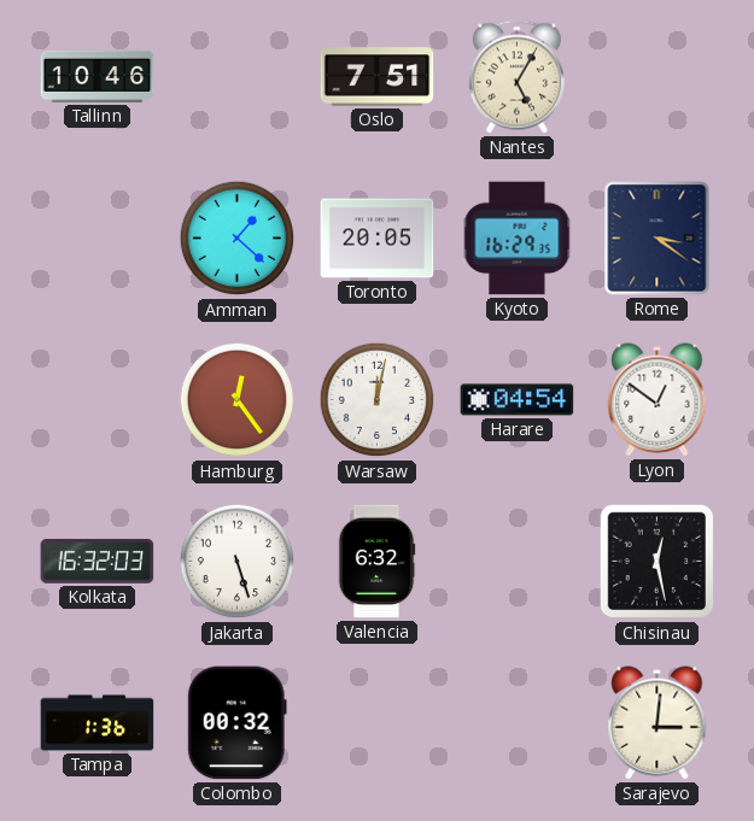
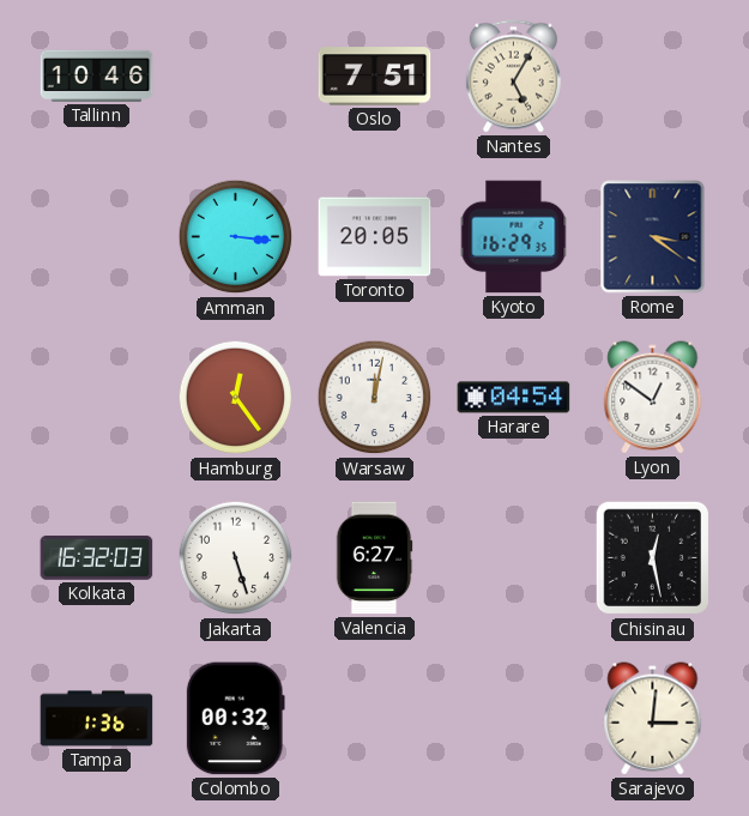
Amman: 1:22 -> 3:16
Valencia: 6:32 -> 6:27
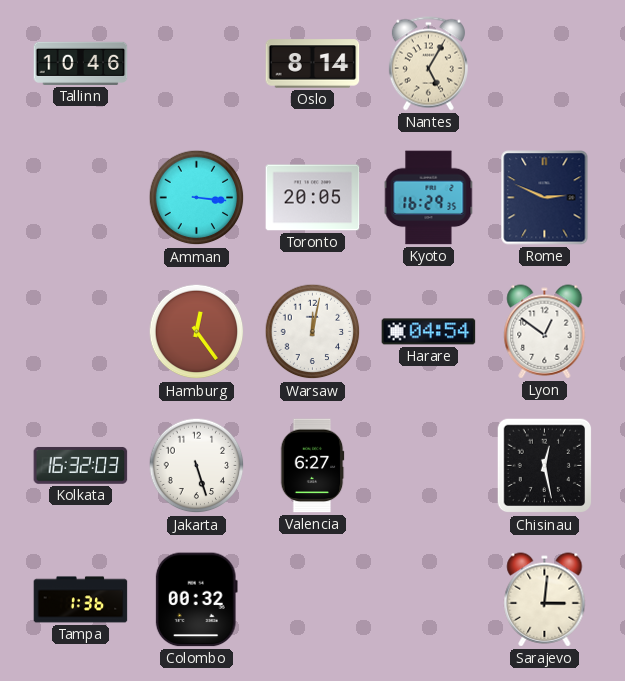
Oslo: 7:51 -> 8:14
Rome: 3:21 -> 2:49
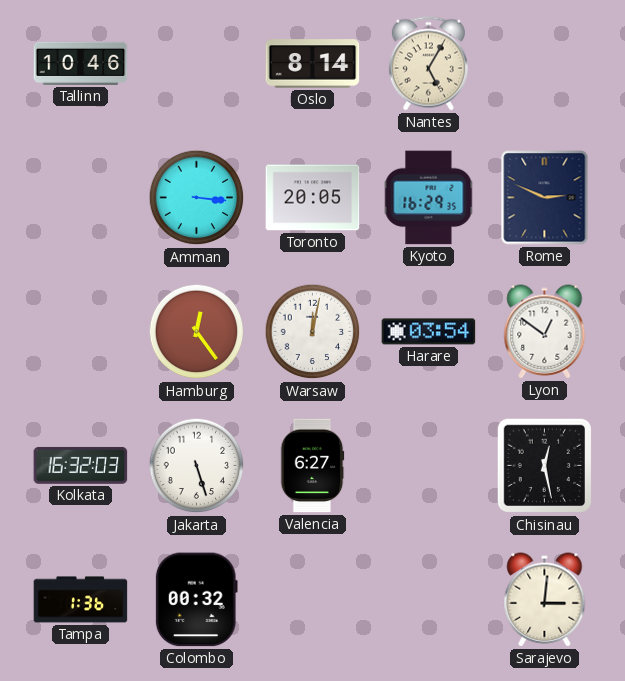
Harare: 04:54 -> 03:54
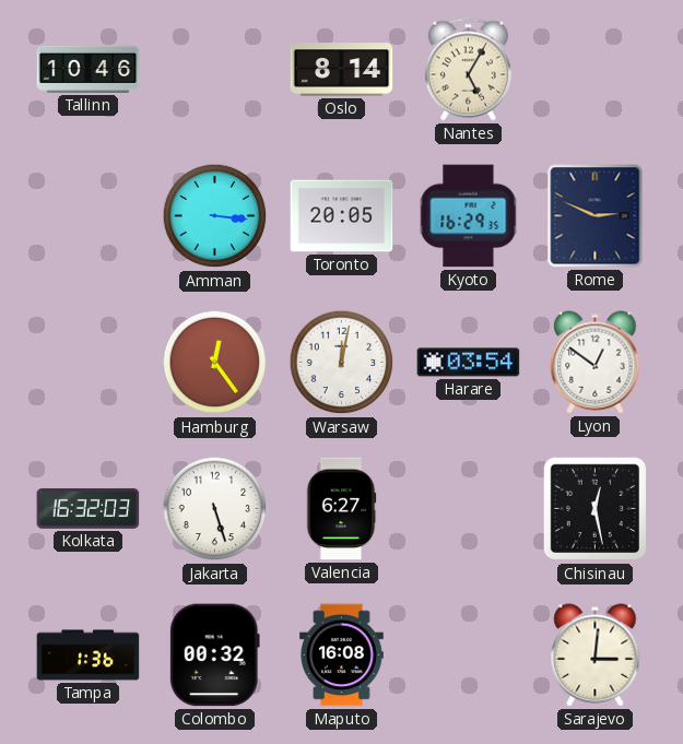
Maputo: none -> 16:08
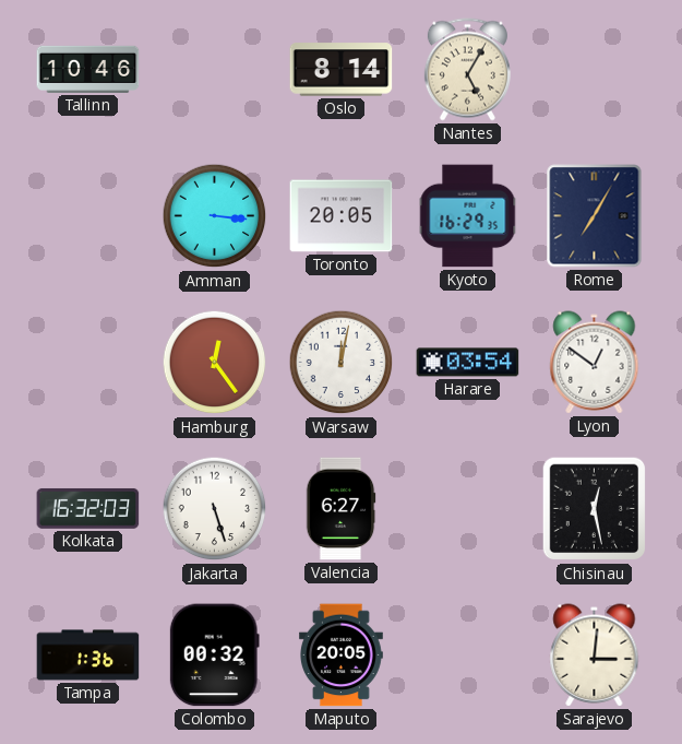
Rome: 2:49 -> 7:05
Maputo: 16:08 -> 20:05
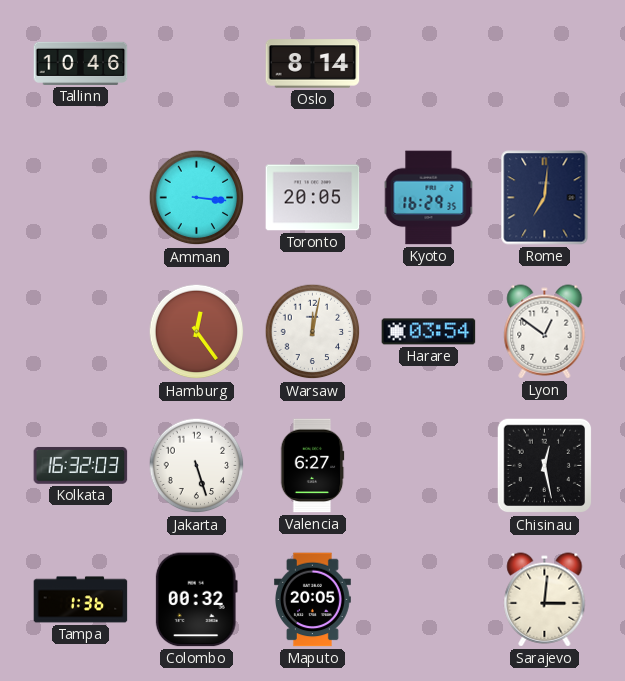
Nantes: 5:05 -> none
Rome: 7:05 -> 7:01
